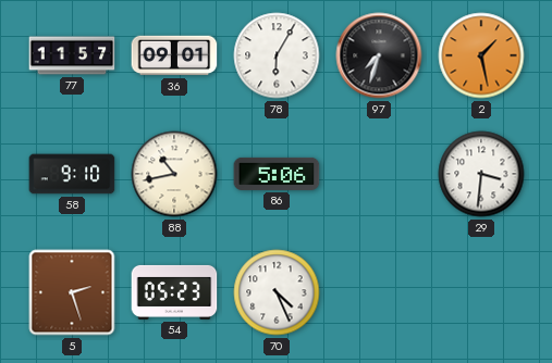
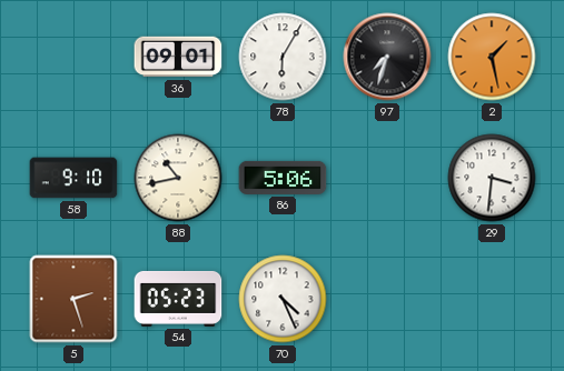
77: 11:57 -> none
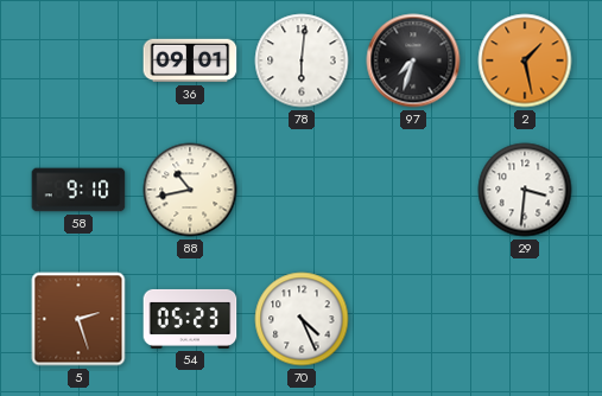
78: 6:05 -> 6:01
86: 5:06 -> none
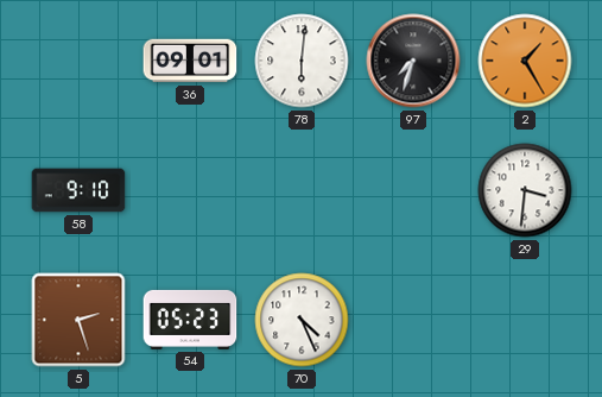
2: 1:28 -> 1:25
88: 10:43 -> none
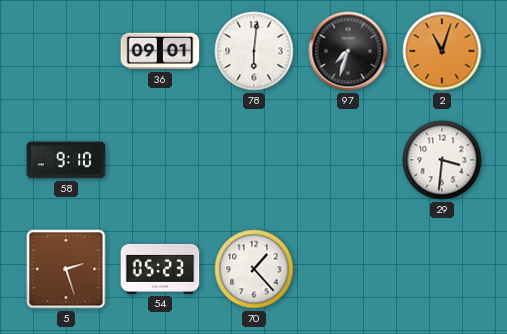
2: 1:25 -> 11:03
70: 4:26 -> 1:23
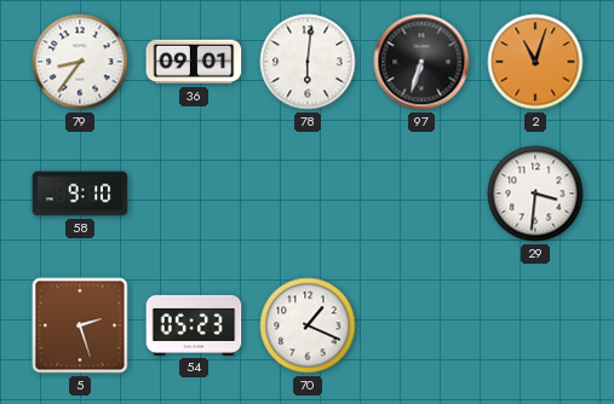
79: none -> 8:36
97: 7:33 -> 6:33
70: 1:23 -> 1:19
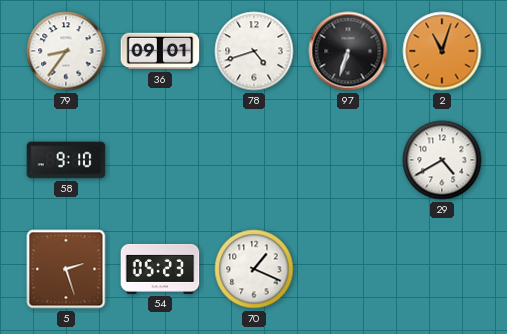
78: 6:01 -> 4:42
29: 3:31 -> 4:40
